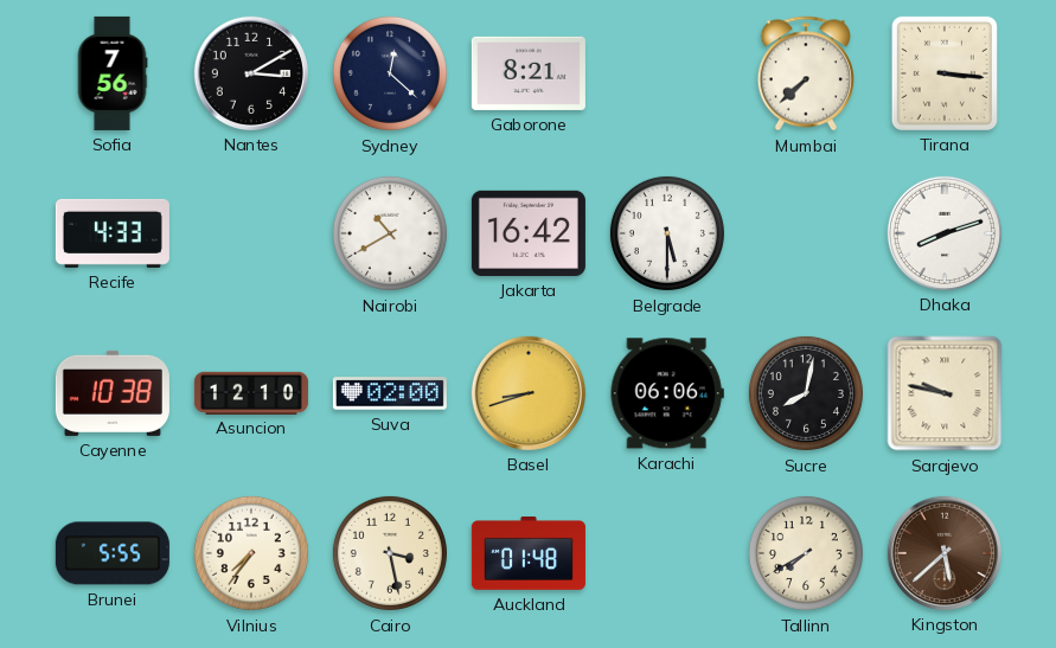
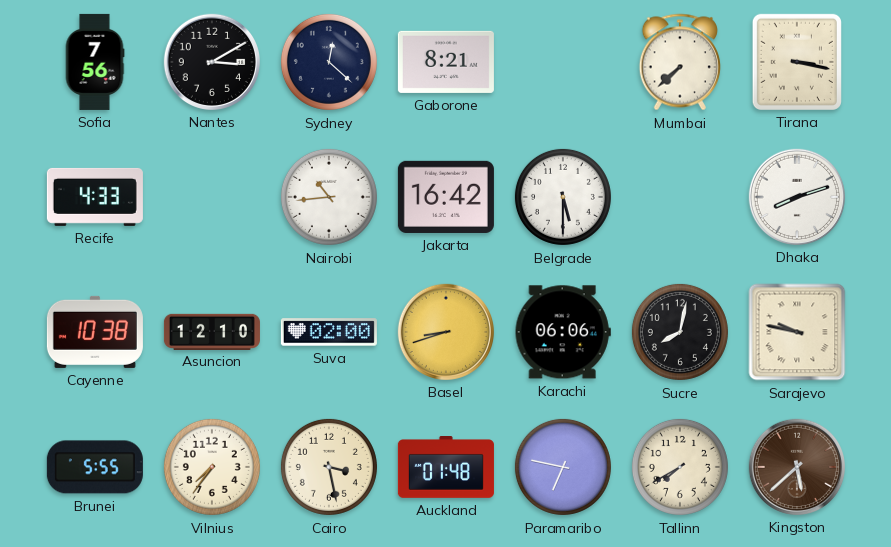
Tirana: 3:16 -> 3:17
Nairobi: 10:40 -> 10:44
Paramaribo: none -> 6:47
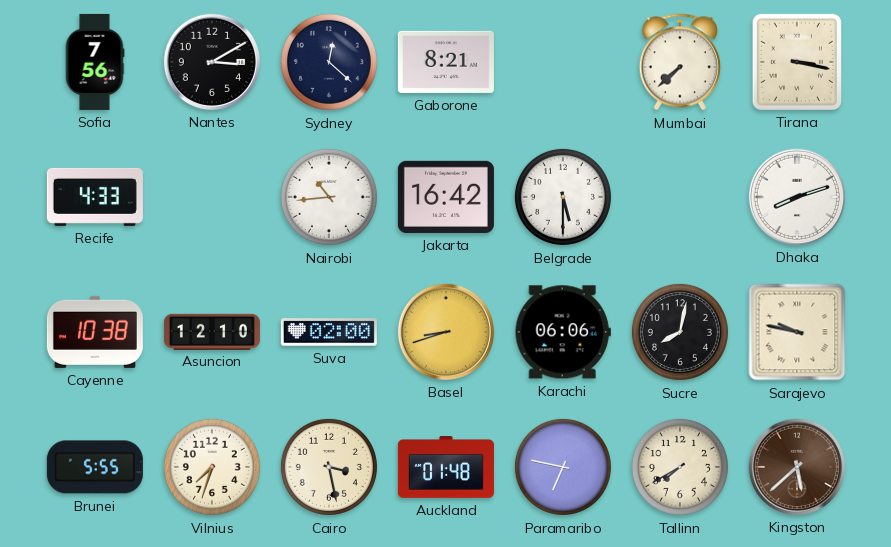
Vilnius: 7:36 -> 7:33
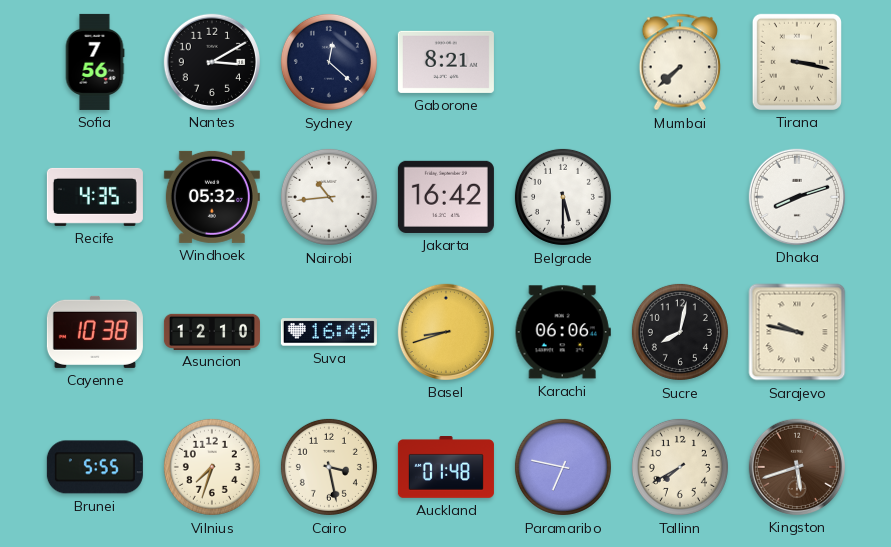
Recife: 4:33 -> 4:35
Windhoek: none -> 05:32
Suva: 02:00 -> 16:49
Kingston: 5:38 -> 5:42
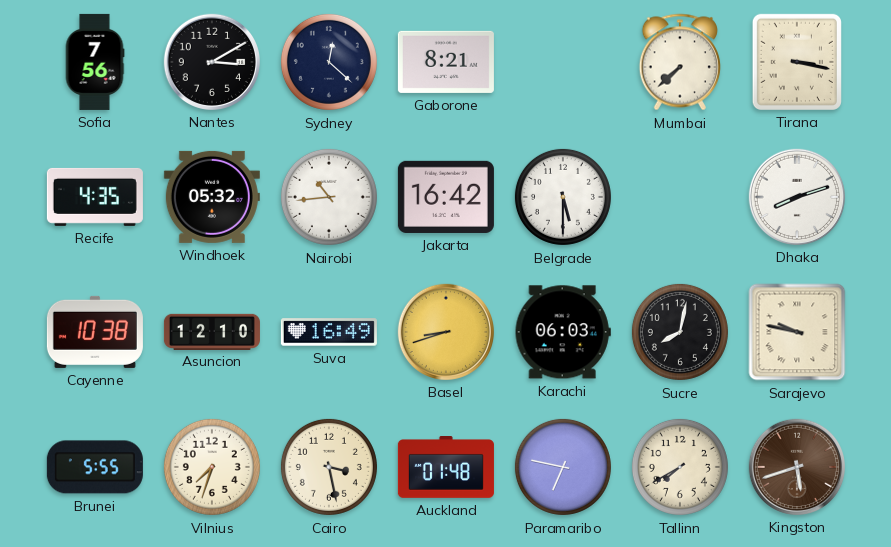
Karachi: 06:06 -> 06:03
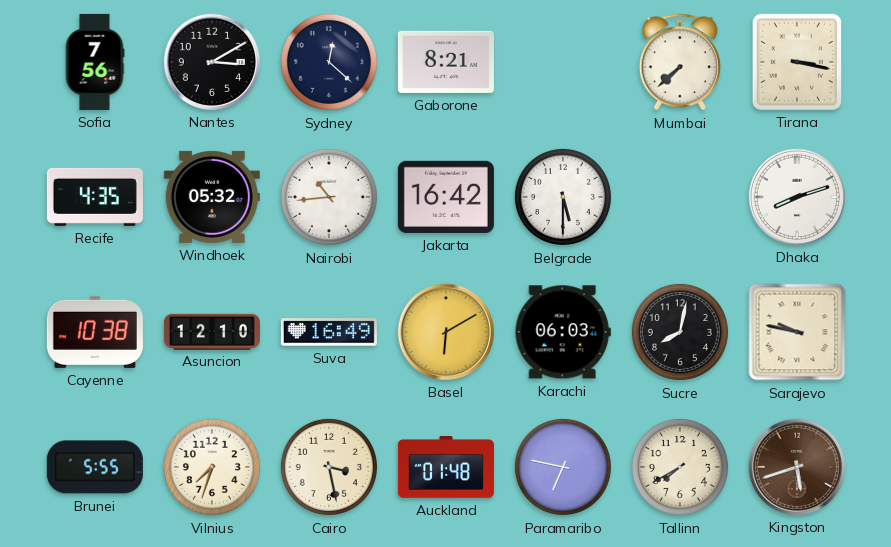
Basel: 8:42 -> 6:10
